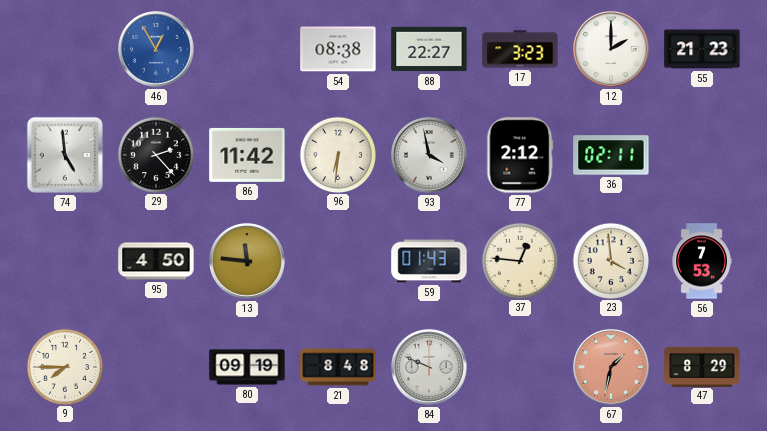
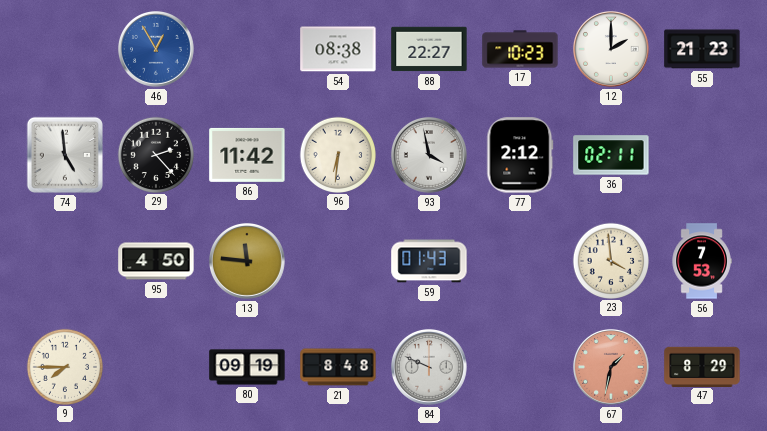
17: 3:23 -> 10:23
37: 12:46 -> none
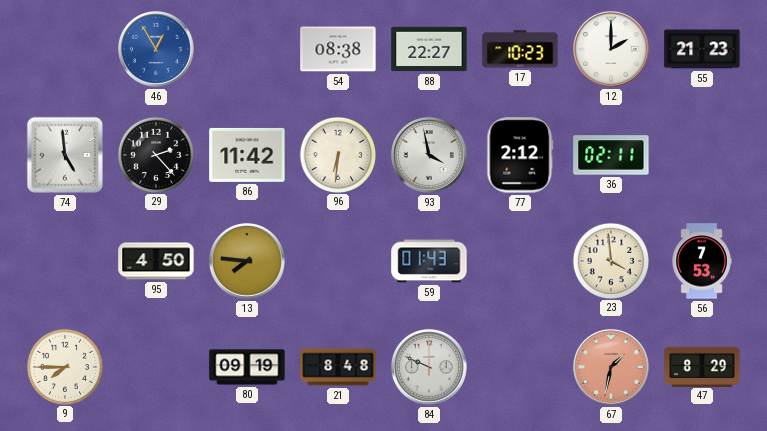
13: 11:46 -> 7:46
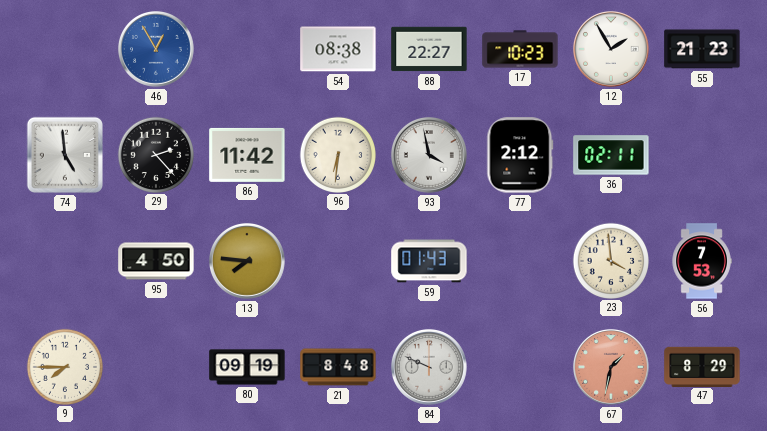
12: 2:00 -> 1:55
